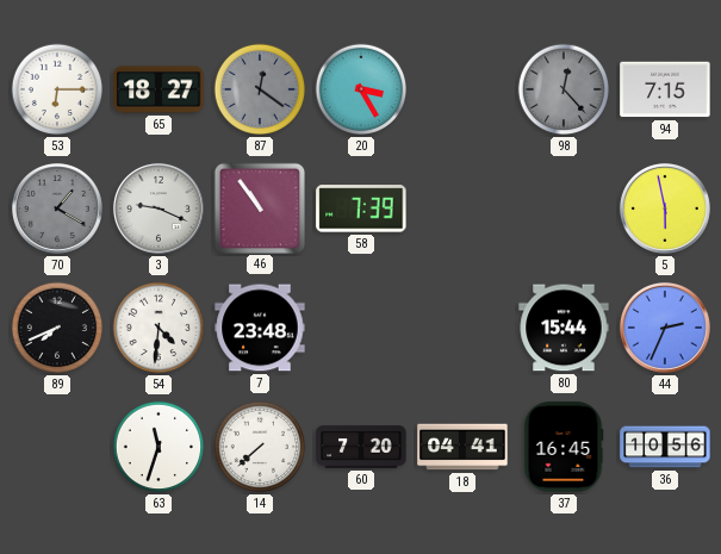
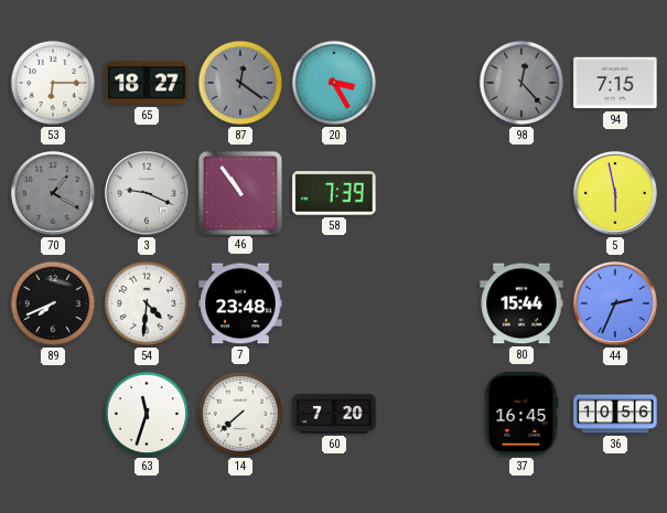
18: 04:41 -> none
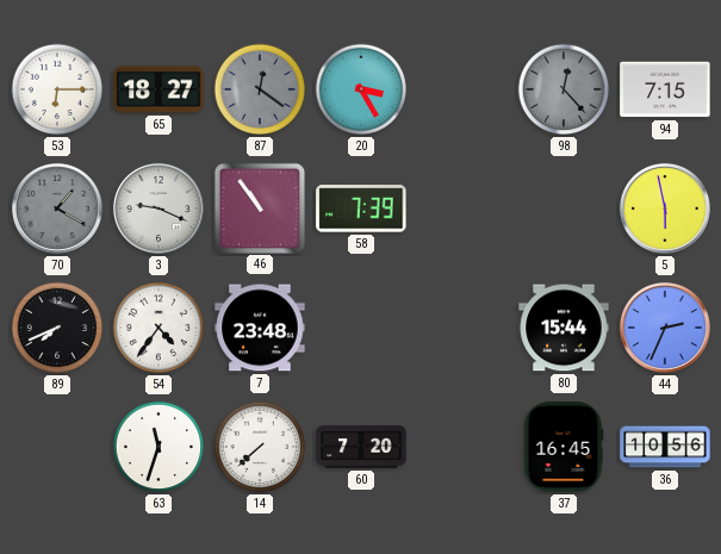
54: 4:31 -> 4:36
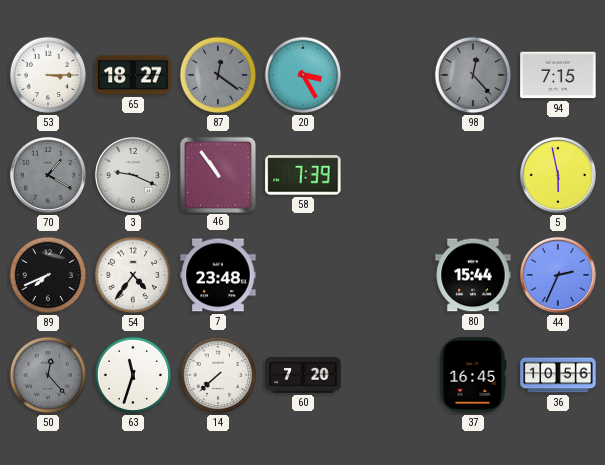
53: 6:15 -> 3:15
50: none -> 12:23
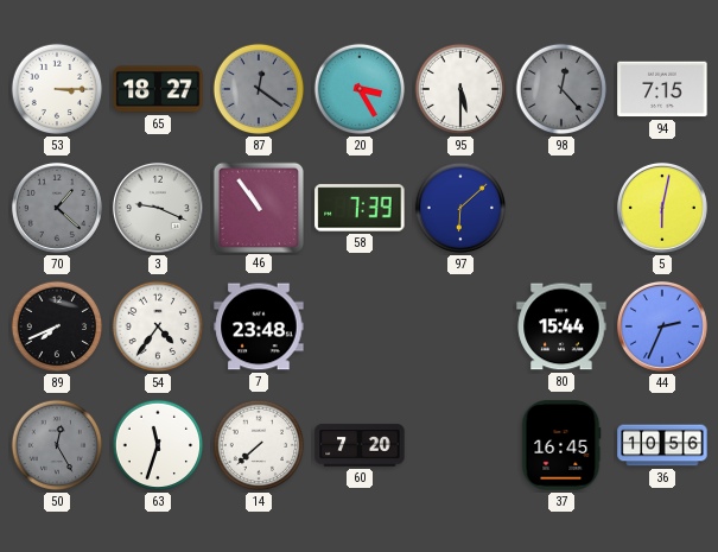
95: none -> 5:30
70: 1:20 -> 1:22
97: none -> 6:08
5: 5:58 -> 6:02
50: 12:23 -> 12:25
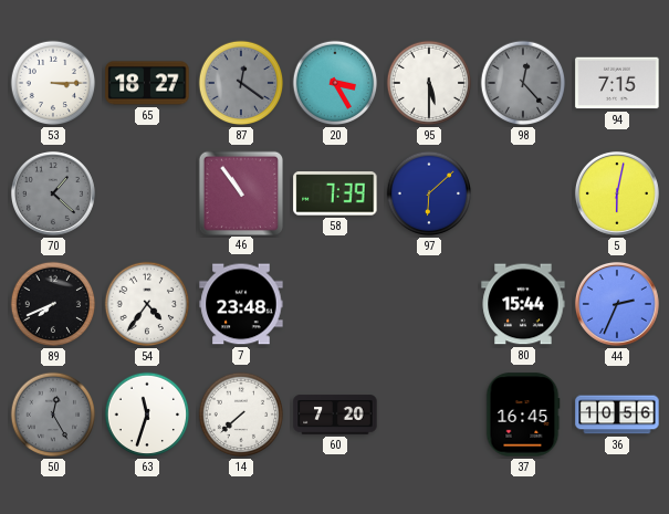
3: 9:19 -> none
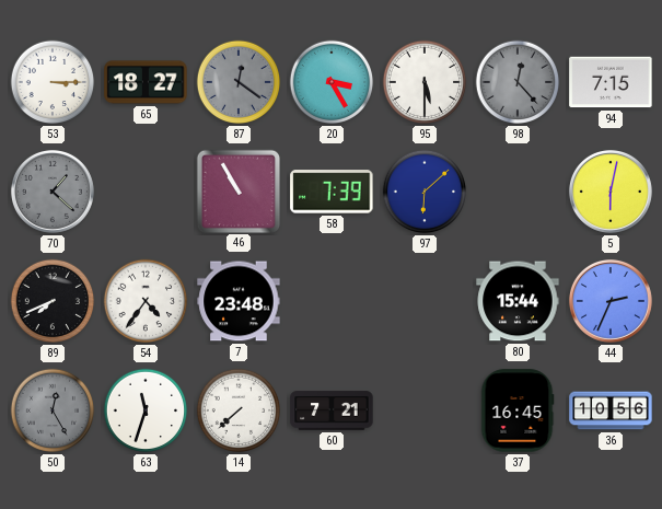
46: 10:54 -> 10:55
60: 7:20 -> 7:21
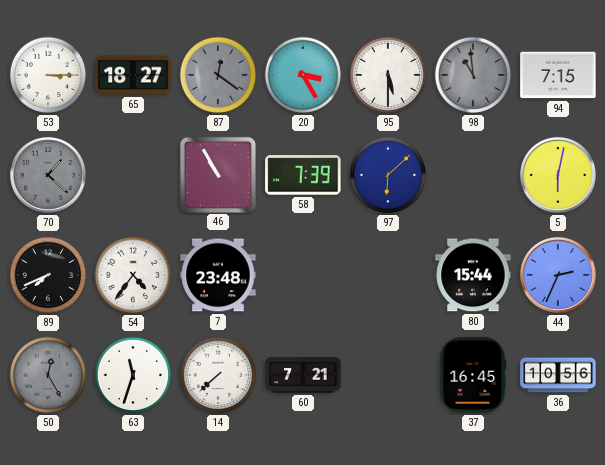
98: 12:23 -> 10:59
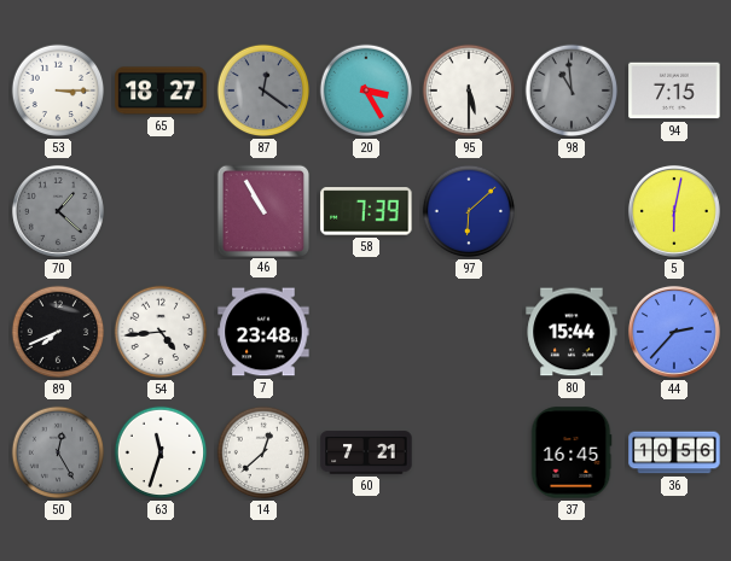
54: 4:36 -> 4:44
44: 2:34 -> 2:37
14: 7:38 -> 12:38
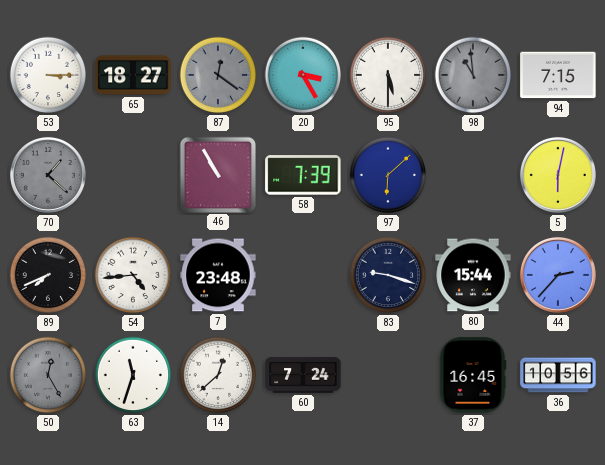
83: none -> 9:18
60: 7:21 -> 7:24
